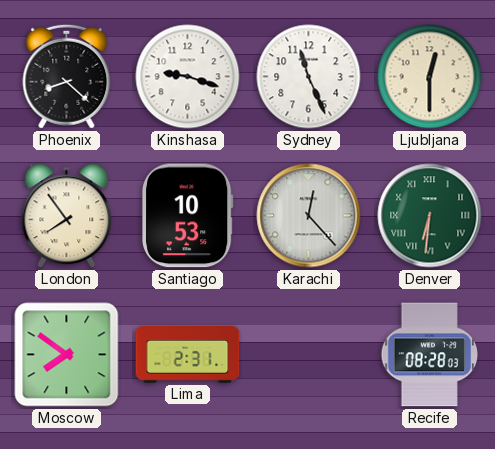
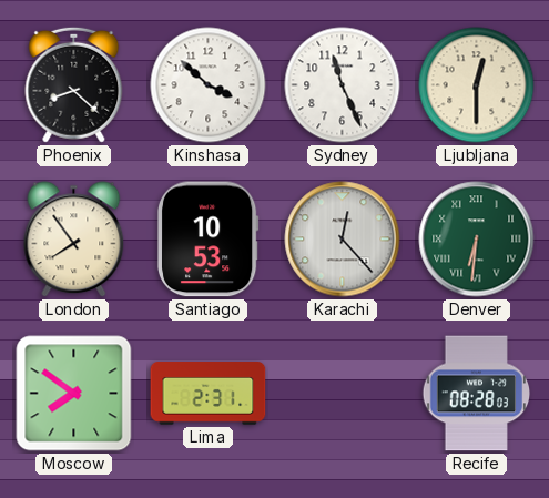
Kinshasa: 9:18 -> 3:52
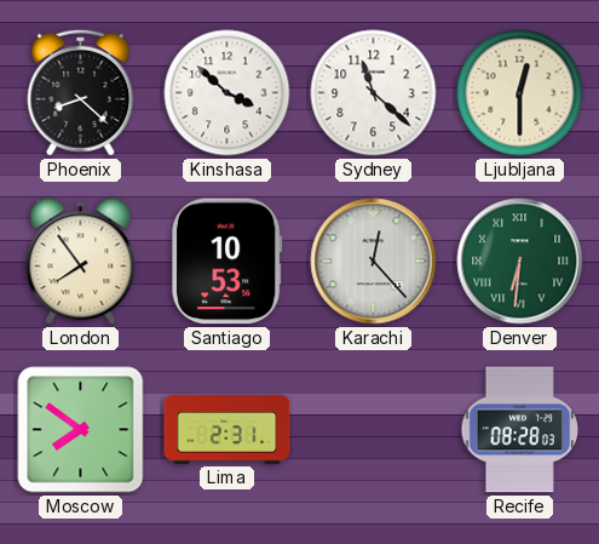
Sydney: 11:26 -> 11:22
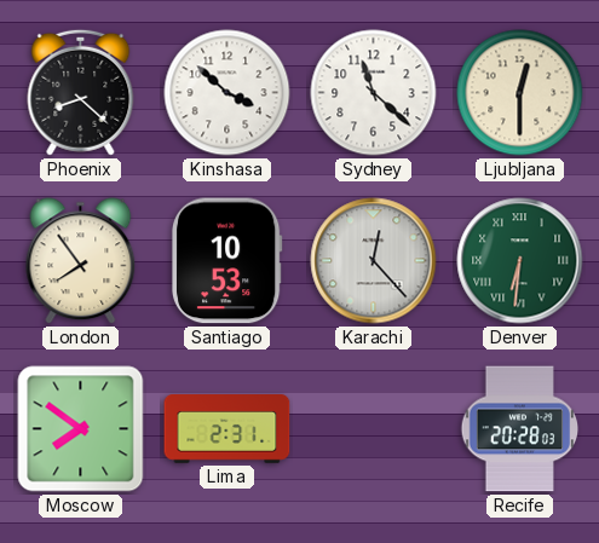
Recife: 08:28 -> 20:28
